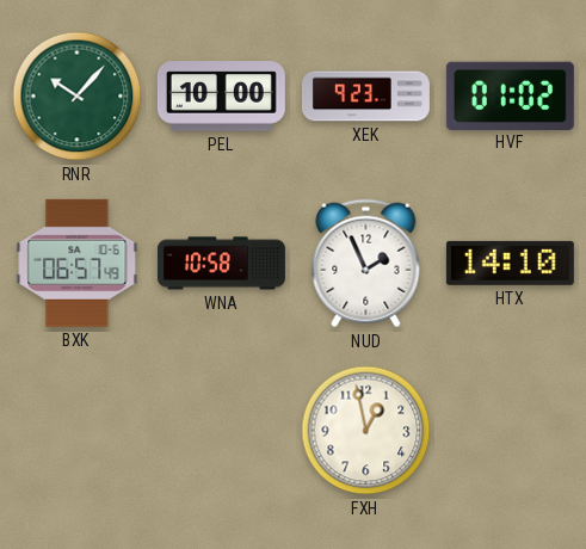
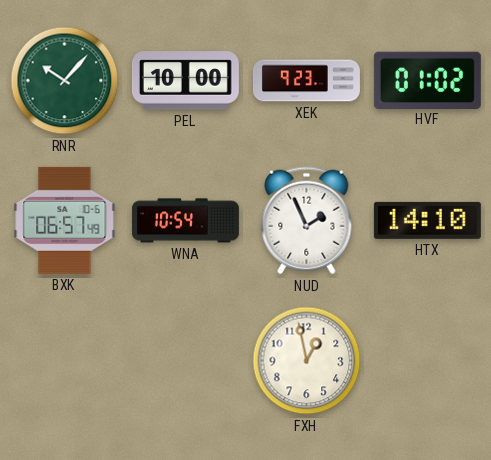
WNA: 10:58 -> 10:54
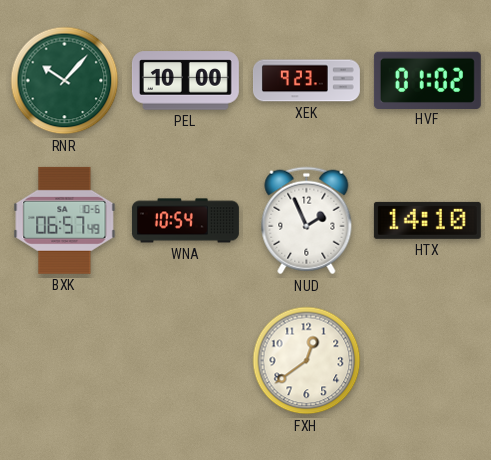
FXH: 12:58 -> 12:39
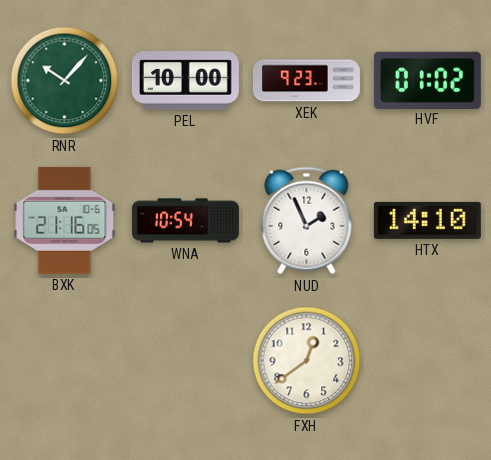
BXK: 06:57 -> 21:16
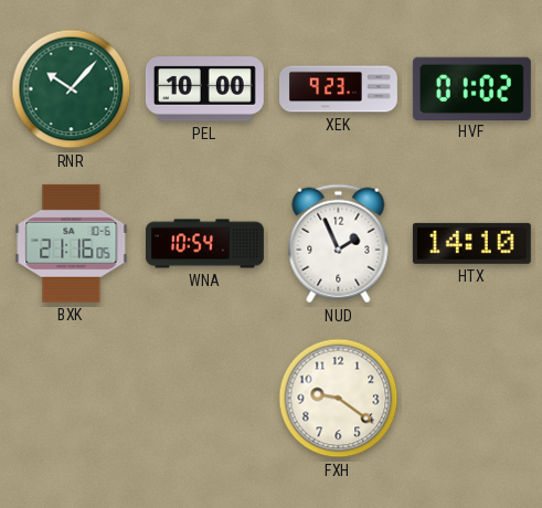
FXH: 12:39 -> 9:21
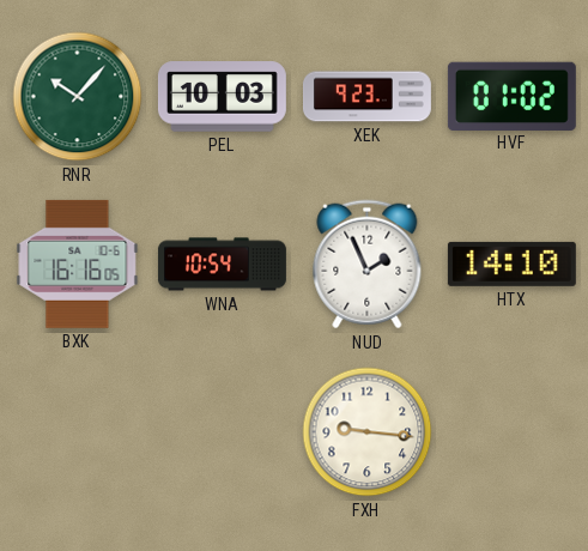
PEL: 10:00 -> 10:03
BXK: 21:16 -> 16:16
FXH: 9:21 -> 9:16
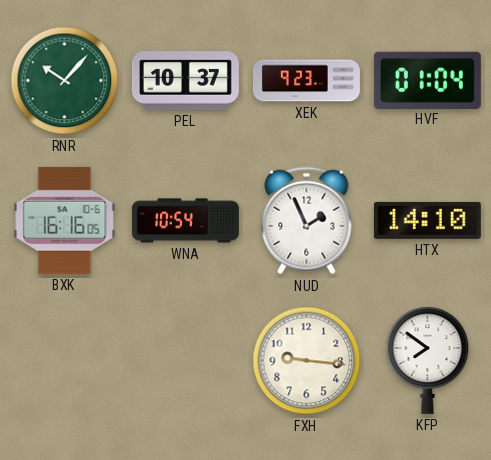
PEL: 10:03 -> 10:37
HVF: 01:02 -> 01:04
KFP: none -> 7:51
